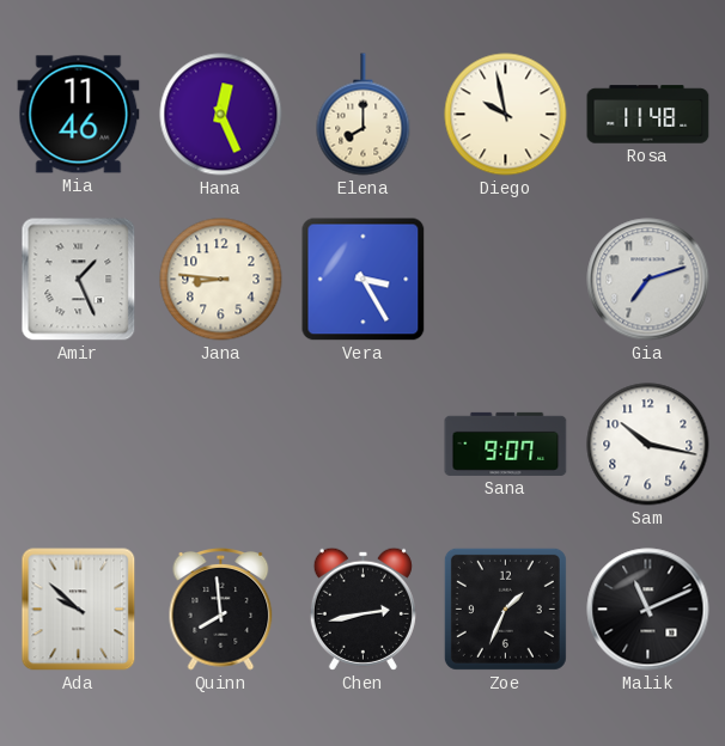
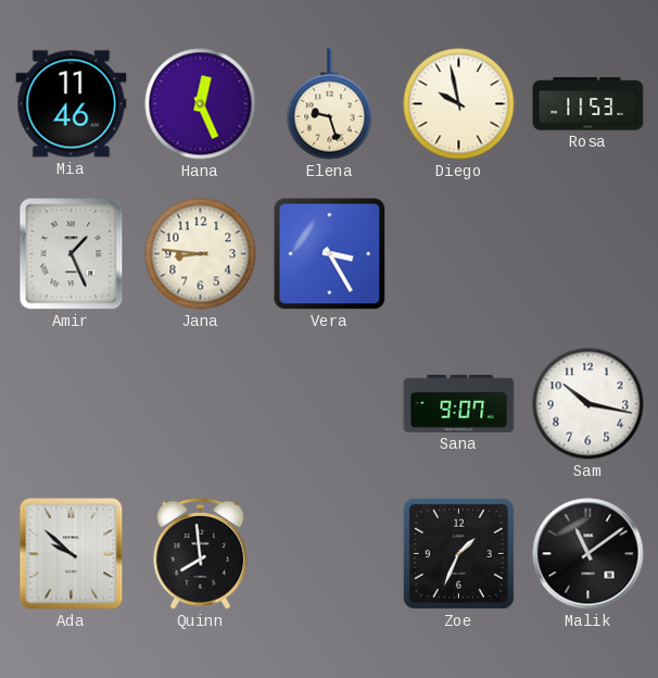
Elena: 8:00 -> 9:27
Rosa: 11:48 -> 11:53
Gia: 7:12 -> none
Chen: 2:43 -> none
Malik: 11:11 -> 11:09
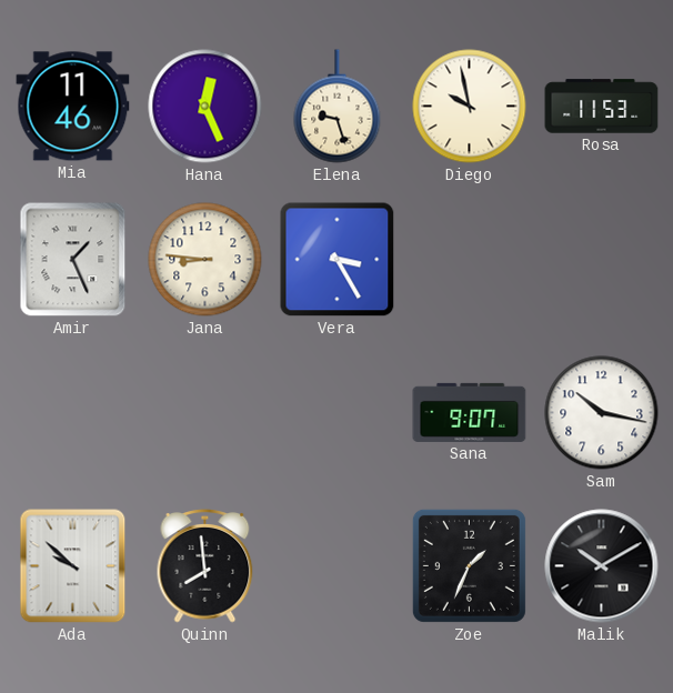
Malik: 11:09 -> 10:10
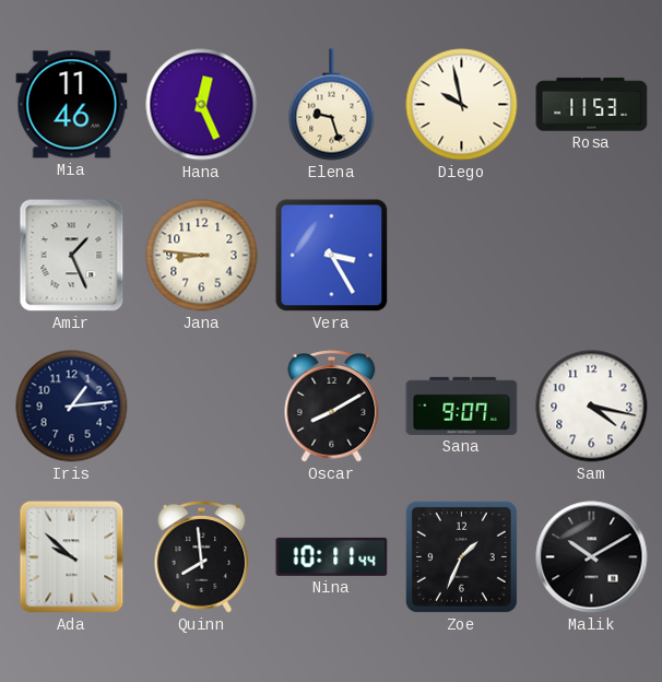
Iris: none -> 1:14
Oscar: none -> 8:10
Sam: 10:17 -> 4:17
Nina: none -> 10:11
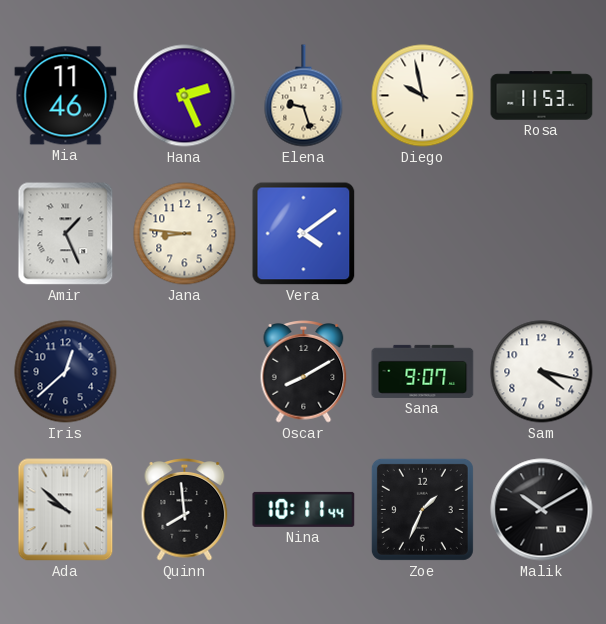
Hana: 12:26 -> 2:26
Vera: 3:25 -> 4:09
Iris: 1:14 -> 12:38
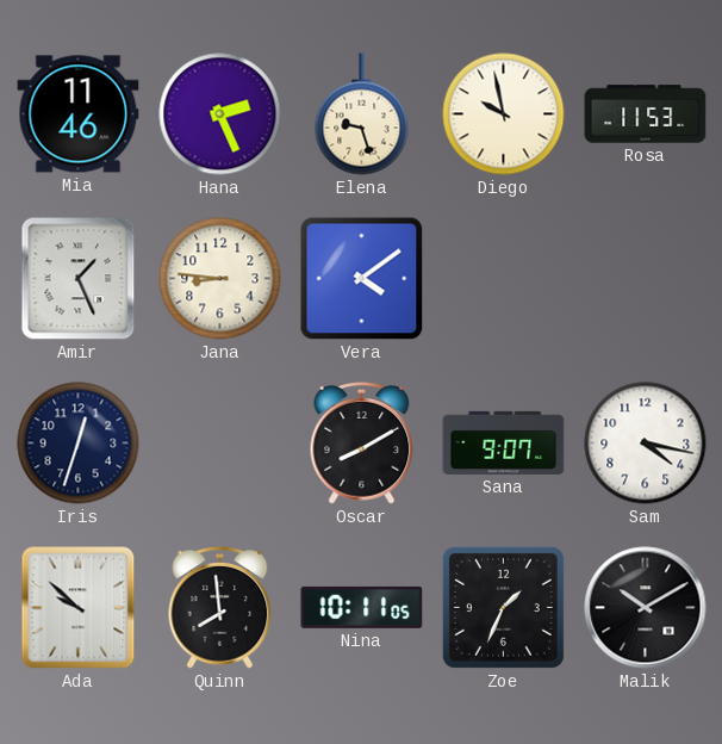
Iris: 12:38 -> 12:33
Nina: 10:11:44 -> 10:11:05
